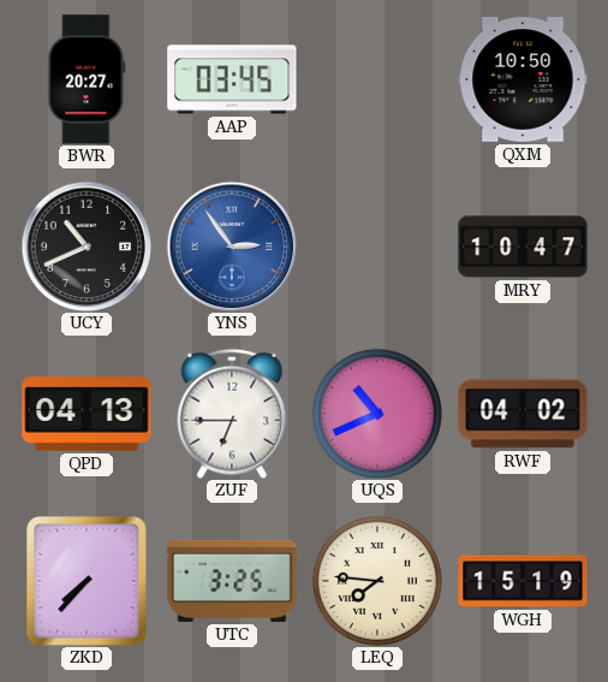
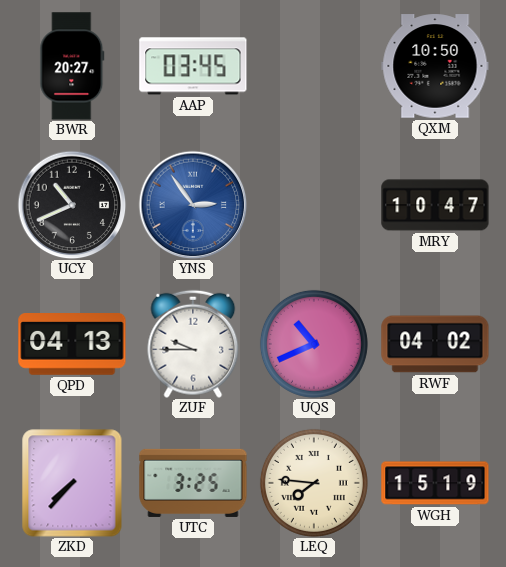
ZUF: 6:45 -> 9:45
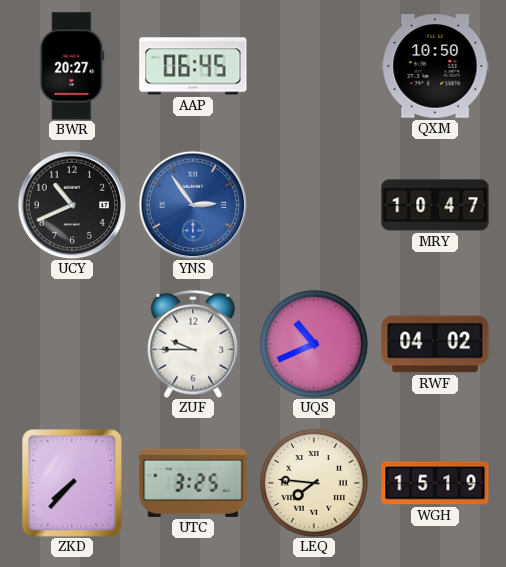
AAP: 03:45 -> 06:45
QPD: 04:13 -> none
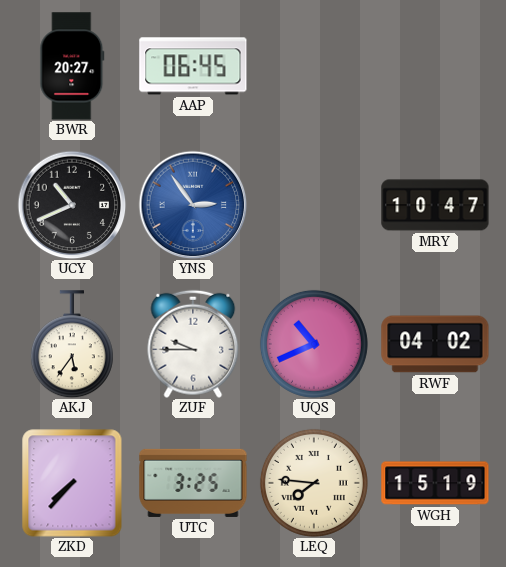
QXM: 10:50 -> none
AKJ: none -> 5:36
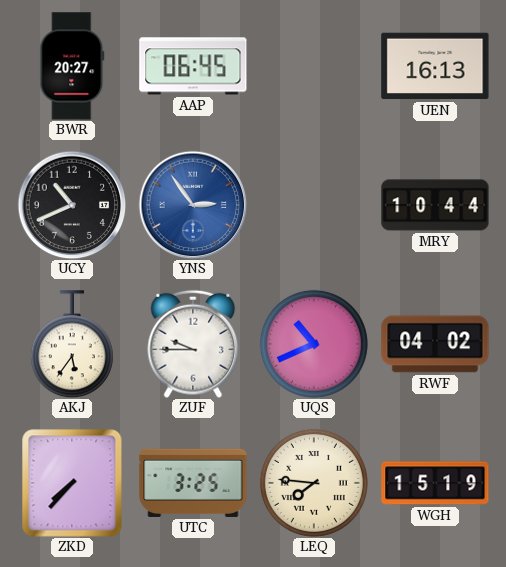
UEN: none -> 16:13
MRY: 10:47 -> 10:44
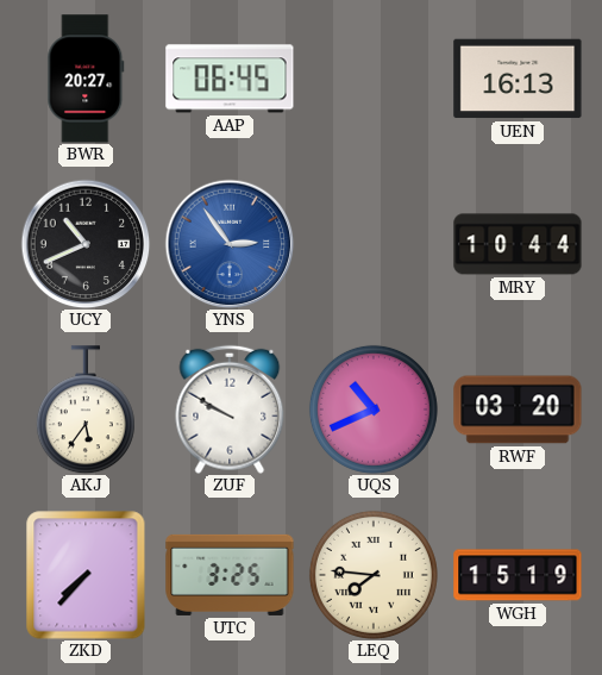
ZUF: 9:45 -> 9:50
RWF: 04:02 -> 03:20
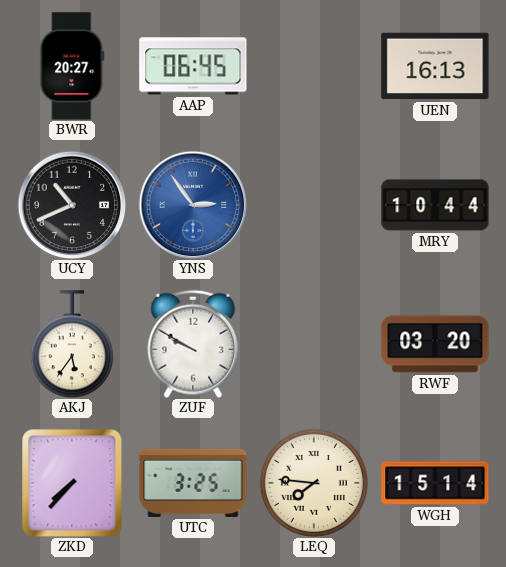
UQS: 10:41 -> none
WGH: 15:19 -> 15:14
